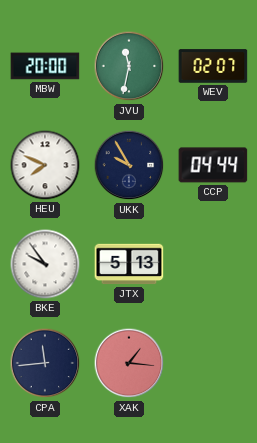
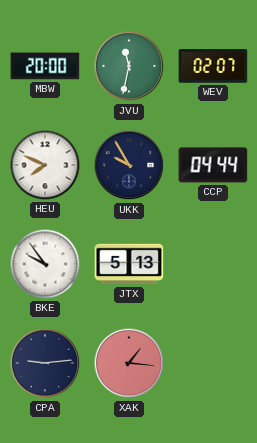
CPA: 11:44 -> 9:14
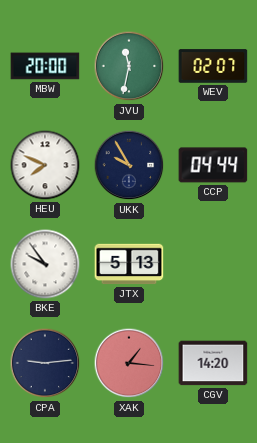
CGV: none -> 14:20
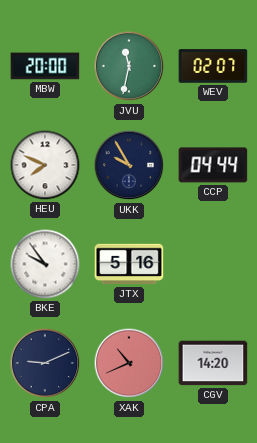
JTX: 5:13 -> 5:16
CPA: 9:14 -> 9:11
XAK: 1:16 -> 10:41
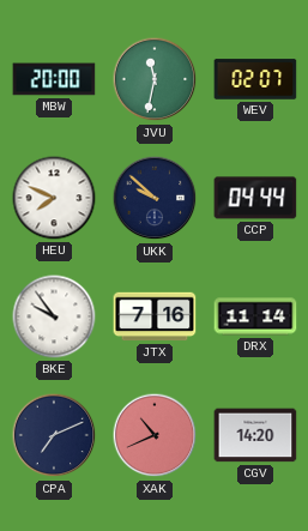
UKK: 9:55 -> 9:52
JTX: 5:16 -> 7:16
DRX: none -> 11:14
CPA: 9:11 -> 7:11
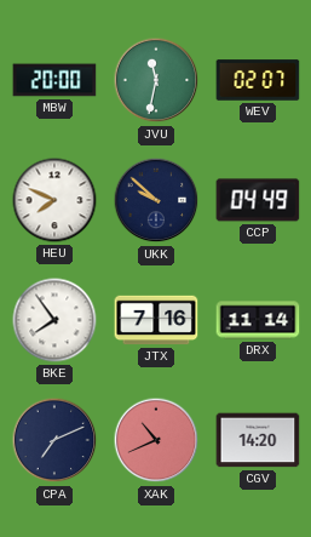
CCP: 04:44 -> 04:49
BKE: 9:54 -> 7:54
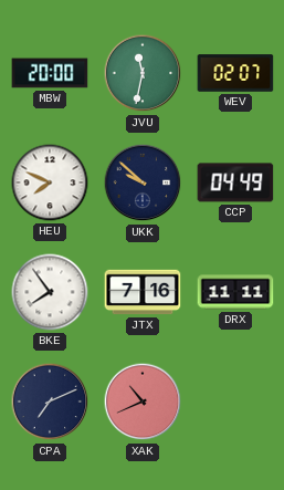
DRX: 11:14 -> 11:11
CGV: 14:20 -> none
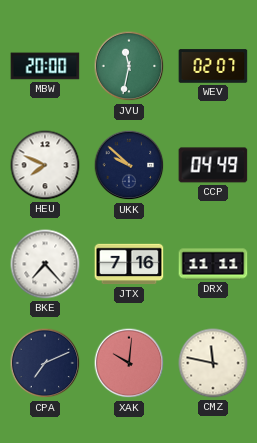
BKE: 7:54 -> 7:23
XAK: 10:41 -> 10:01
CMZ: none -> 11:47
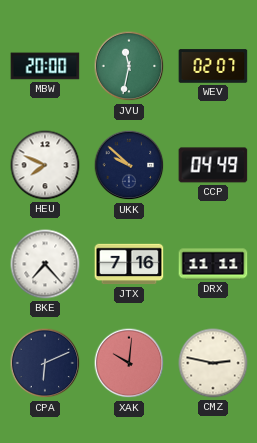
CPA: 7:11 -> 6:11
CMZ: 11:47 -> 2:47
